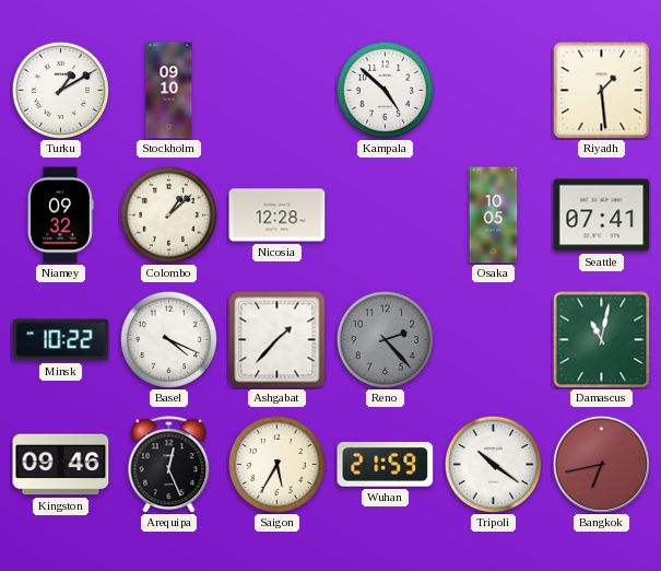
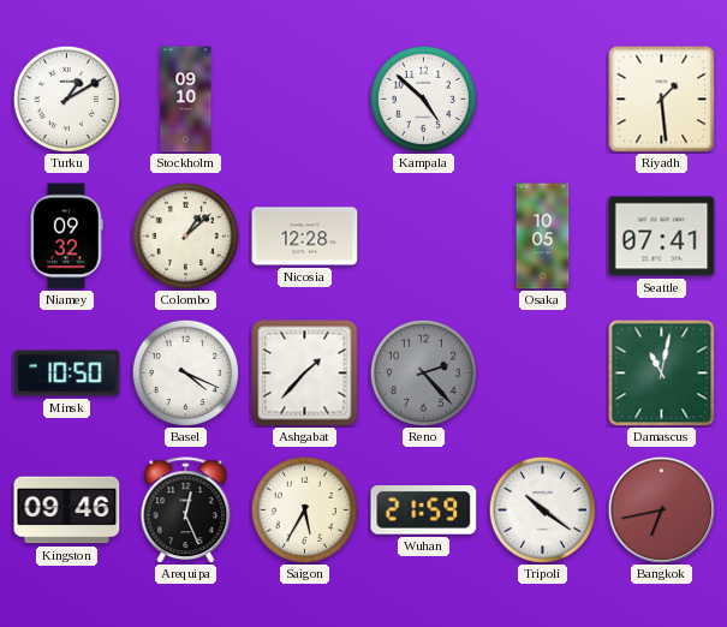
Minsk: 10:22 -> 10:50
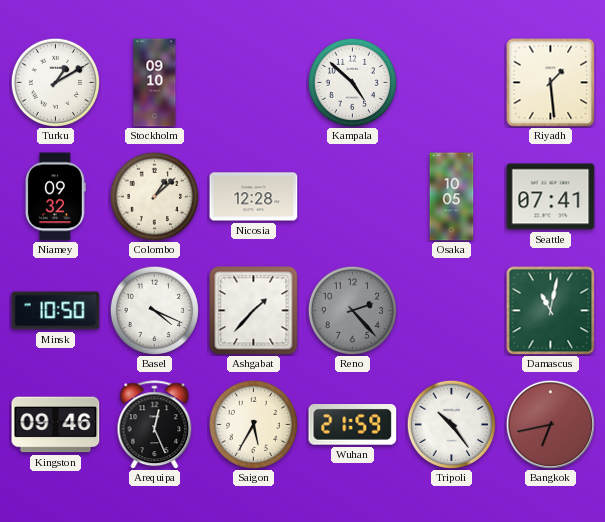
Tripoli: 10:21 -> 10:24
